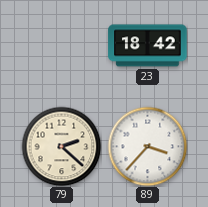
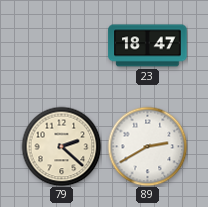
23: 18:42 -> 18:47
89: 3:37 -> 2:40
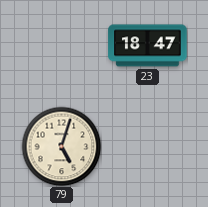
79: 2:22 -> 5:03
89: 2:40 -> none
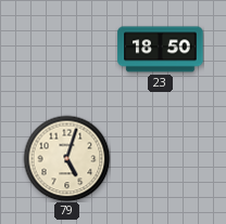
23: 18:47 -> 18:50
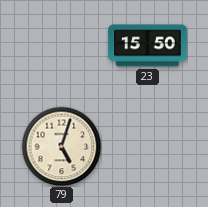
23: 18:50 -> 15:50
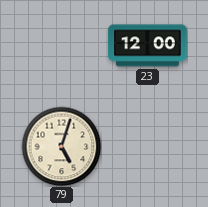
23: 15:50 -> 12:00
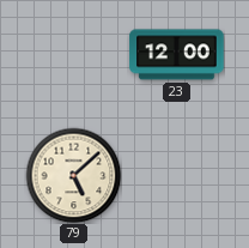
79: 5:03 -> 5:08
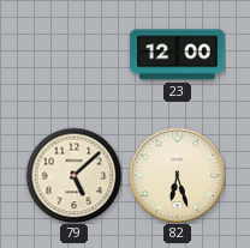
82: none -> 6:27
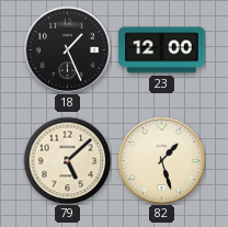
18: none -> 1:26
82: 6:27 -> 1:27
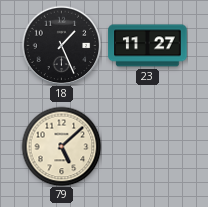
23: 12:00 -> 11:27
82: 1:27 -> none
